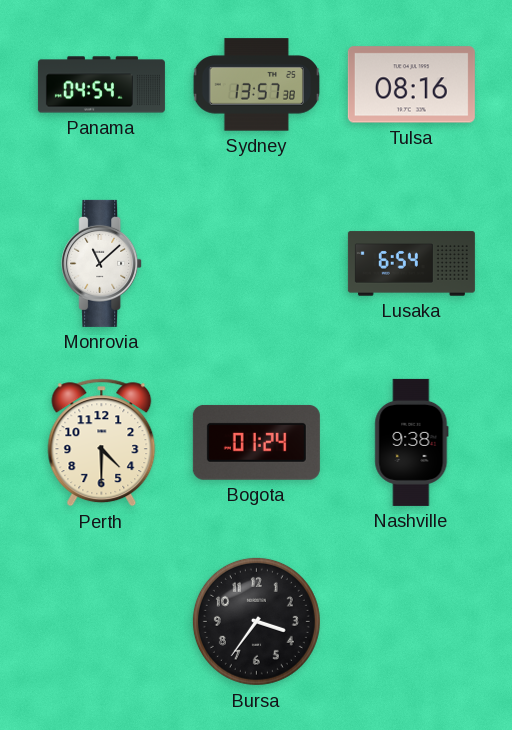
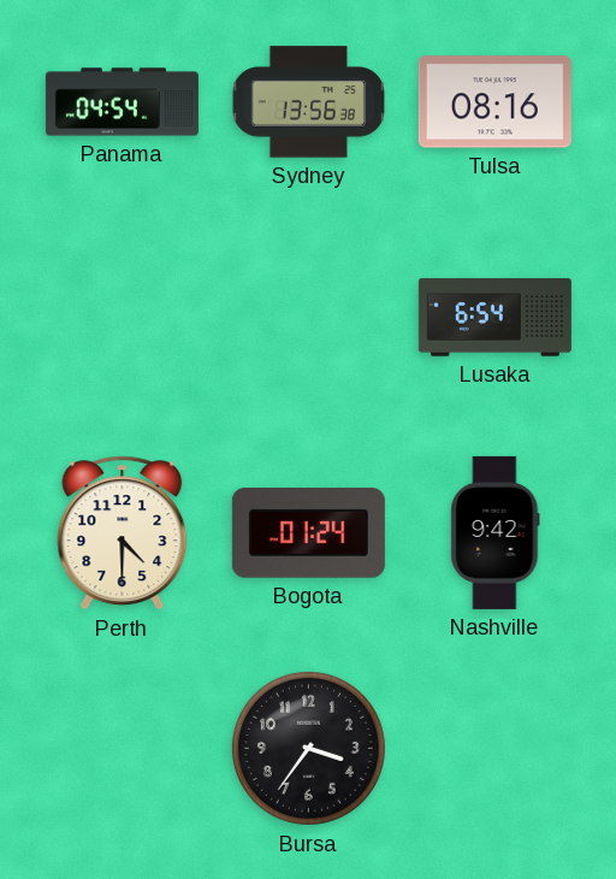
Sydney: 13:57 -> 13:56
Monrovia: 11:08 -> none
Nashville: 9:38 -> 9:42
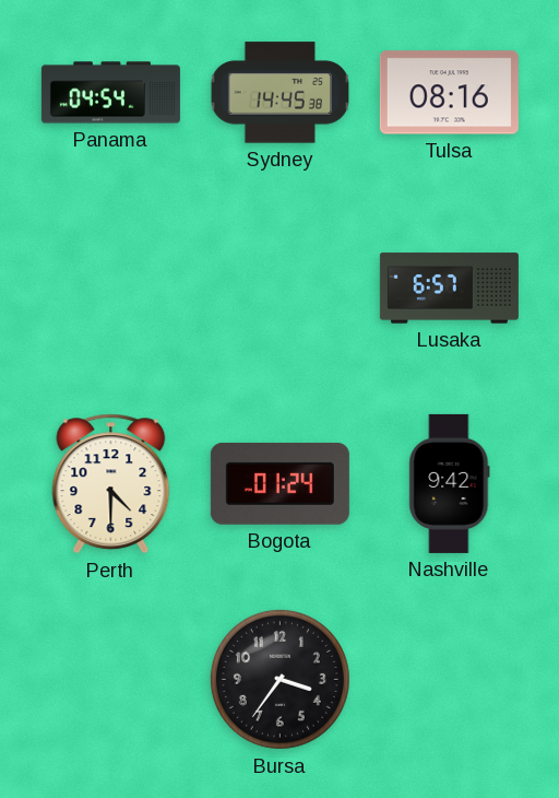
Sydney: 13:56 -> 14:45
Lusaka: 6:54 -> 6:57
